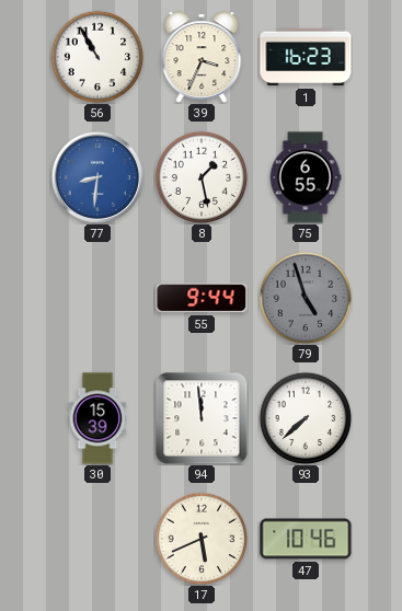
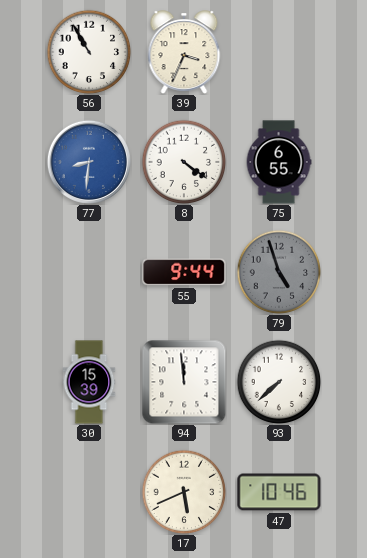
1: 16:23 -> none
8: 1:28 -> 4:21
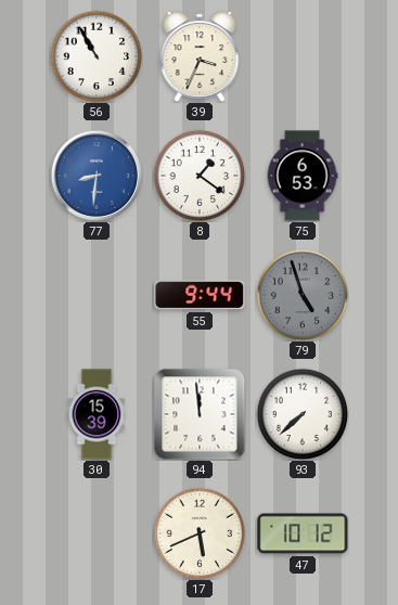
8: 4:21 -> 1:21
75: 6:55 -> 6:53
47: 10:46 -> 10:12
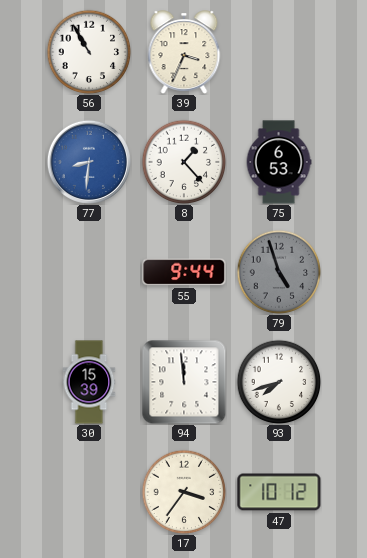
8: 1:21 -> 1:23
93: 7:38 -> 7:42
17: 5:41 -> 3:36
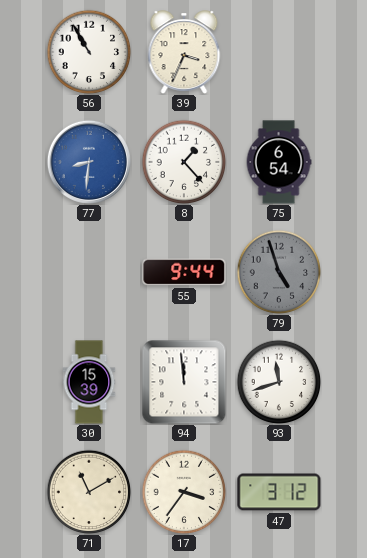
75: 6:53 -> 6:54
93: 7:42 -> 11:42
71: none -> 11:10
47: 10:12 -> 3:12
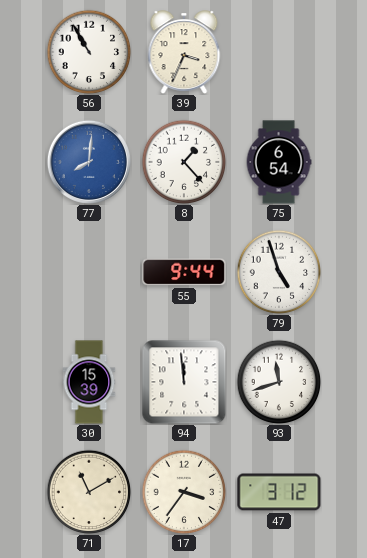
77: 8:31 -> 8:01
79 dial: grey -> white
